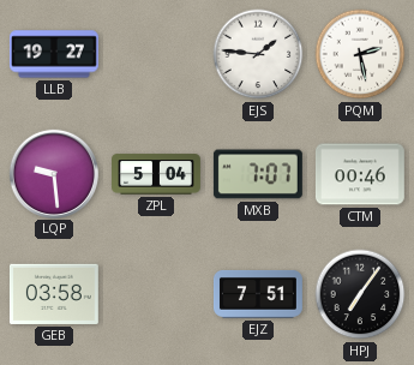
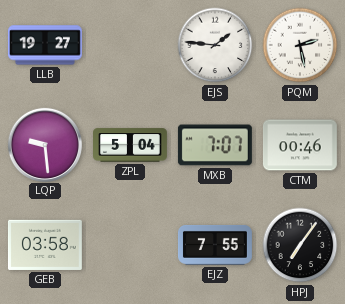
EJZ: 7:51 -> 7:55
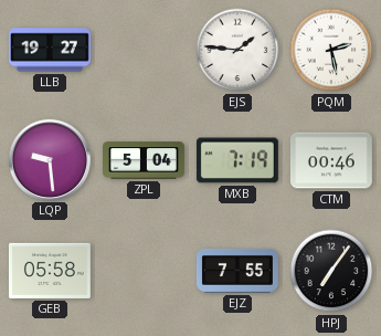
MXB: 7:07 -> 7:19
GEB: 03:58 -> 05:58
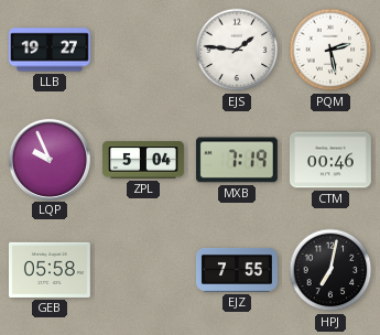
LQP: 9:29 -> 9:56
HPJ: 7:06 -> 7:02
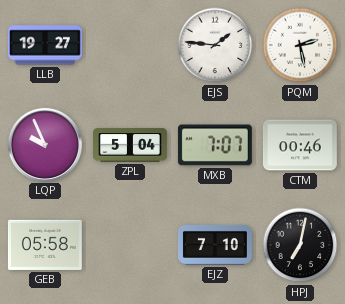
MXB: 7:19 -> 7:07
EJZ: 7:55 -> 7:10
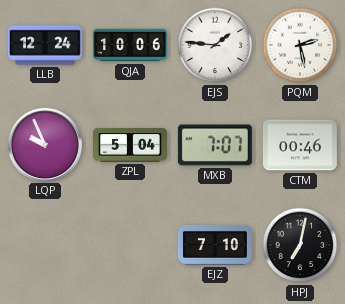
LLB: 19:27 -> 12:24
QJA: none -> 10:06
GEB: 05:58 -> none
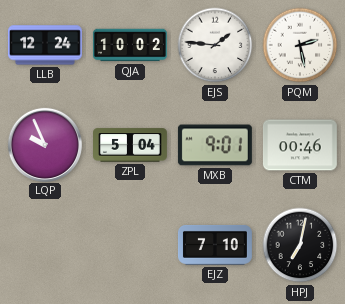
QJA: 10:06 -> 10:02
MXB: 7:07 -> 9:01
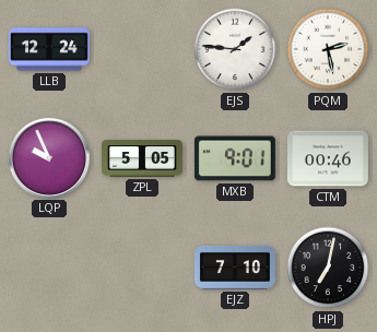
QJA: 10:02 -> none
ZPL: 5:04 -> 5:05
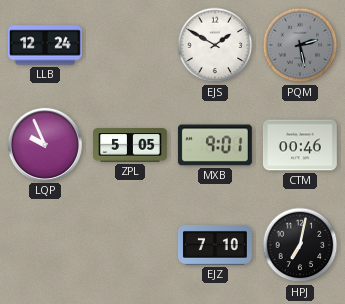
EJS: 1:46 -> 1:50
PQM dial: white -> grey
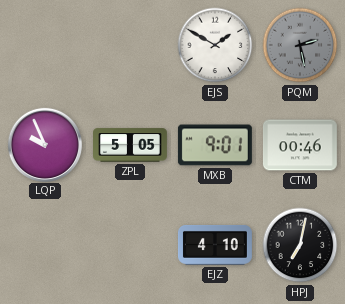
LLB: 12:24 -> none
EJZ: 7:10 -> 4:10
